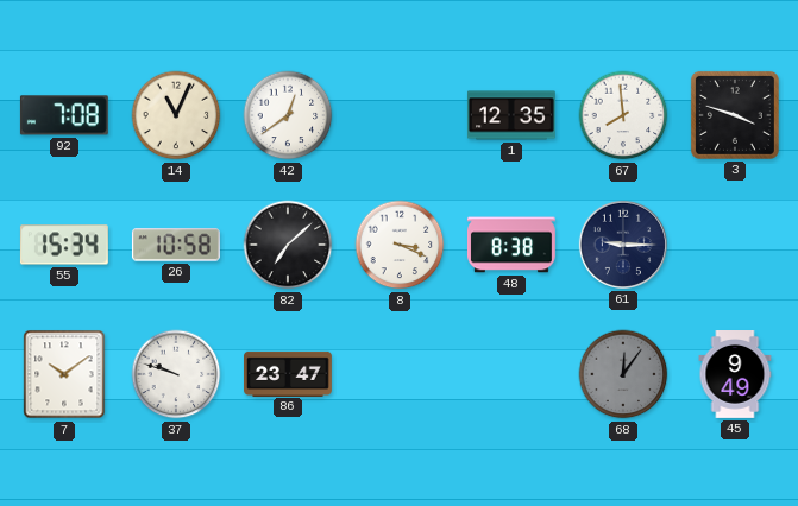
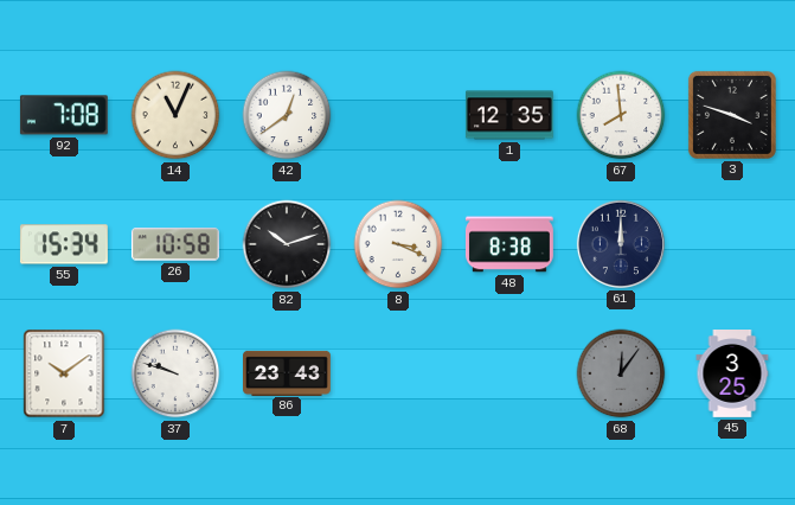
82: 7:08 -> 10:12
61: 9:15 -> 12:00
86: 23:47 -> 23:43
45: 9:49 -> 3:25
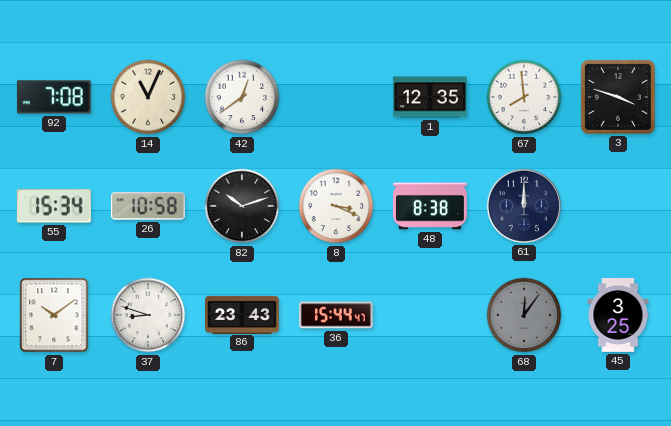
37: 9:48 -> 8:48
36: none -> 15:44
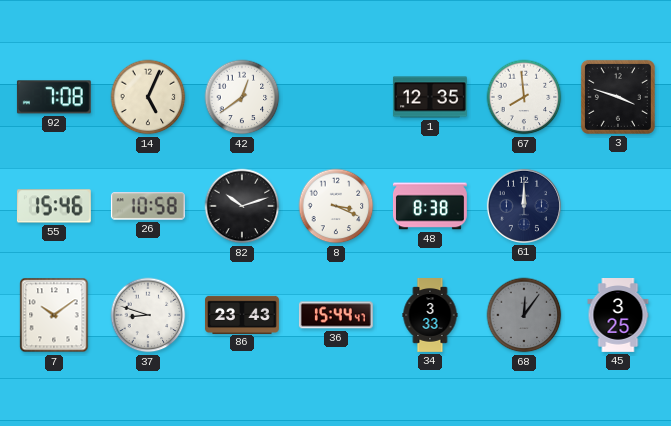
14: 11:04 -> 5:04
55: 15:34 -> 15:46
34: none -> 3:33
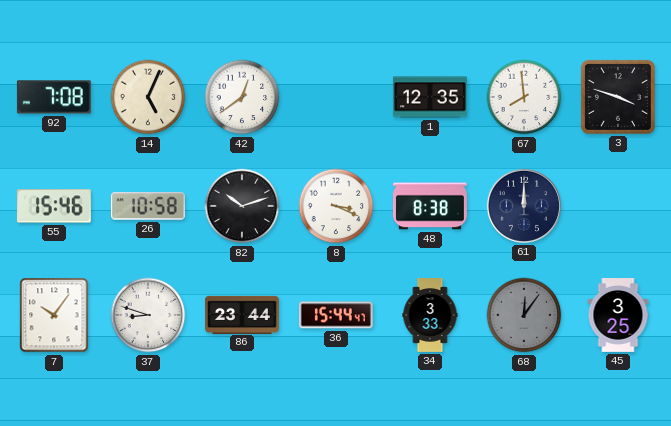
7: 10:09 -> 10:06
86: 23:43 -> 23:44
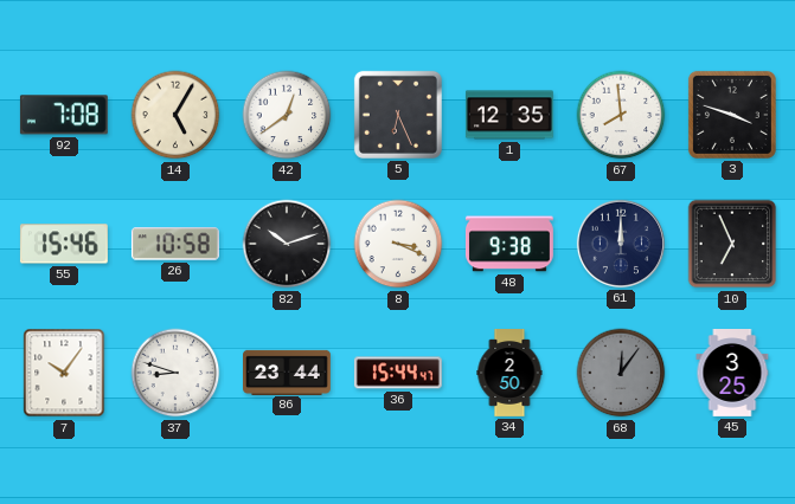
14: 5:04 -> 5:05
5: none -> 6:26
48: 8:38 -> 9:38
10: none -> 6:56
34: 3:33 -> 2:50
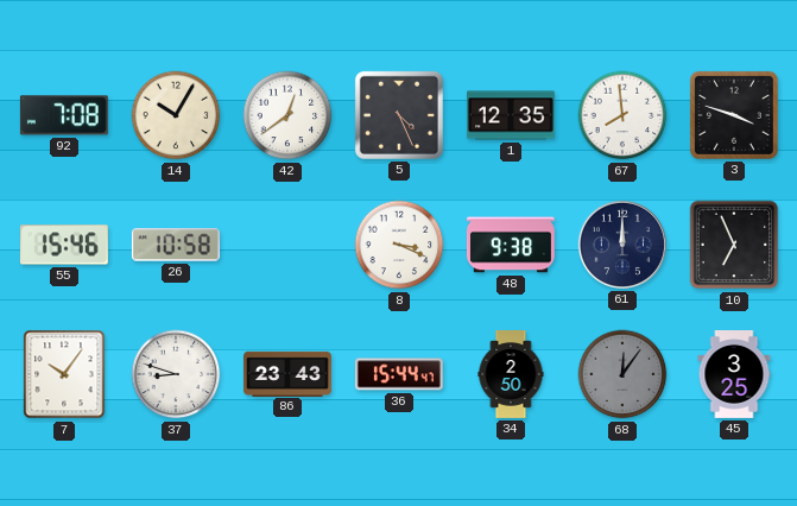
14: 5:05 -> 10:05
5: 6:26 -> 4:26
82: 10:12 -> none
86: 23:44 -> 23:43
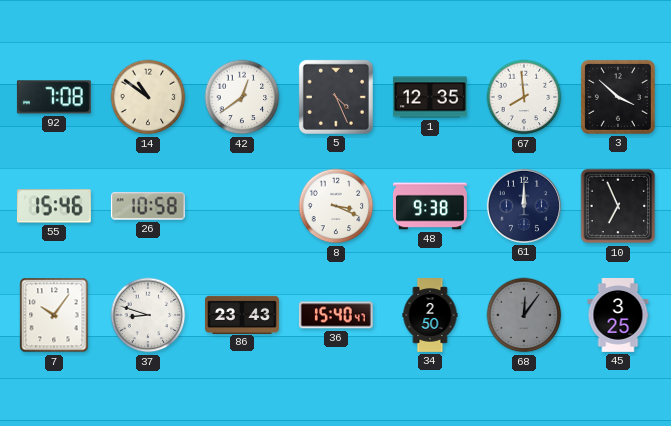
14: 10:05 -> 10:51
3: 3:48 -> 3:52
36: 15:44 -> 15:40
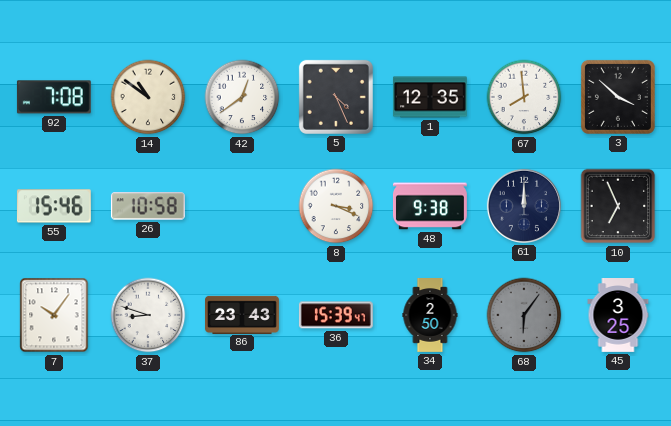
36: 15:40 -> 15:39
68: 12:06 -> 6:06
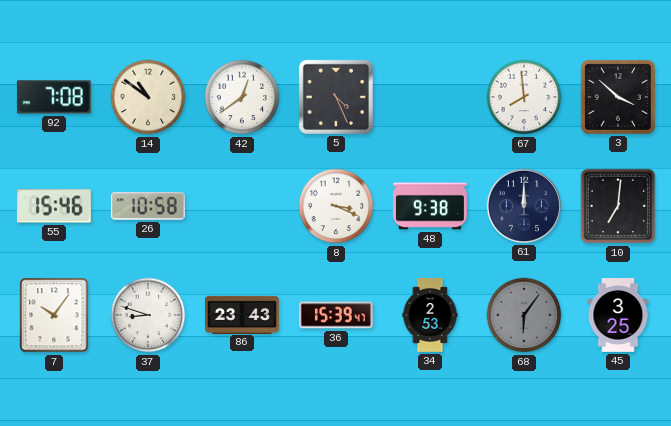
1: 12:35 -> none
10: 6:56 -> 7:01
34: 2:50 -> 2:53
